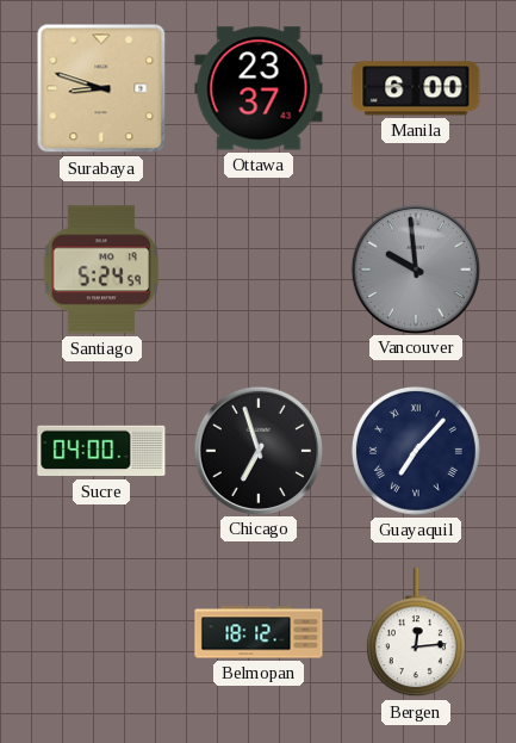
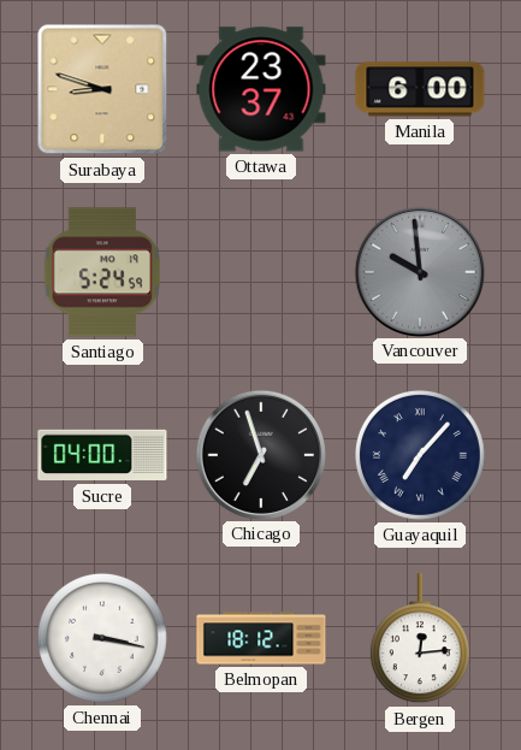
Chennai: none -> 3:17
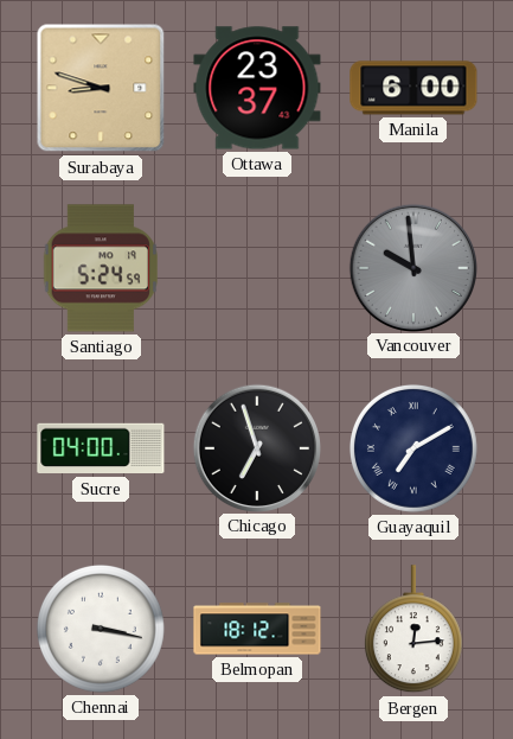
Guayaquil: 7:07 -> 7:10
